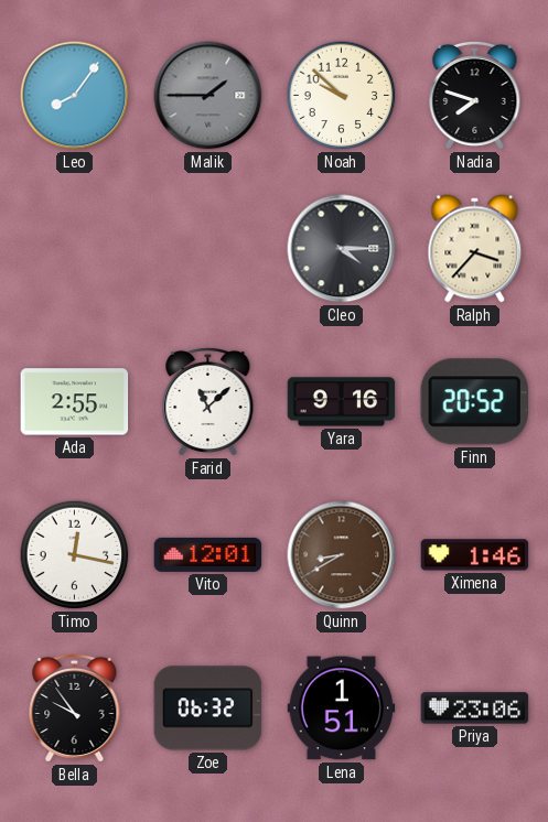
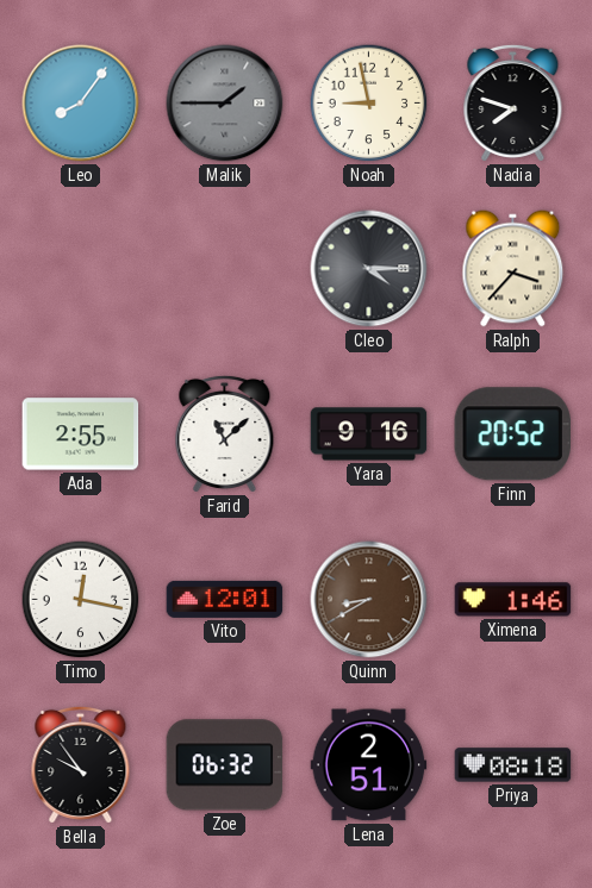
Noah: 9:52 -> 8:58
Lena: 1:51 -> 2:51
Priya: 23:06 -> 08:18
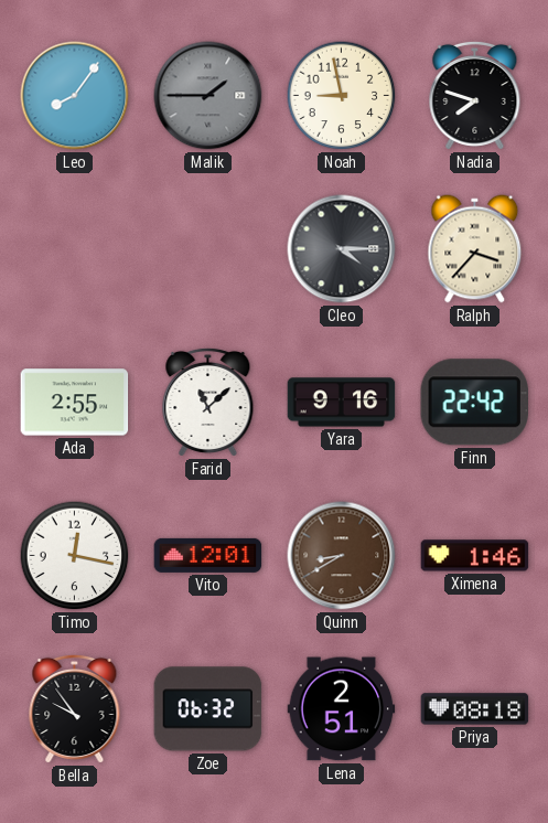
Finn: 20:52 -> 22:42
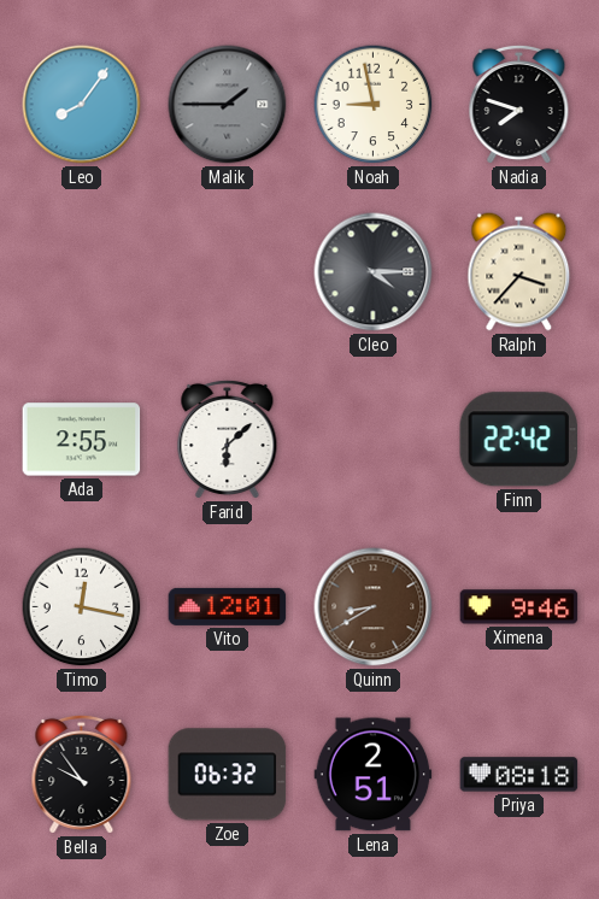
Farid: 11:08 -> 6:08
Yara: 9:16 -> none
Ximena: 1:46 -> 9:46
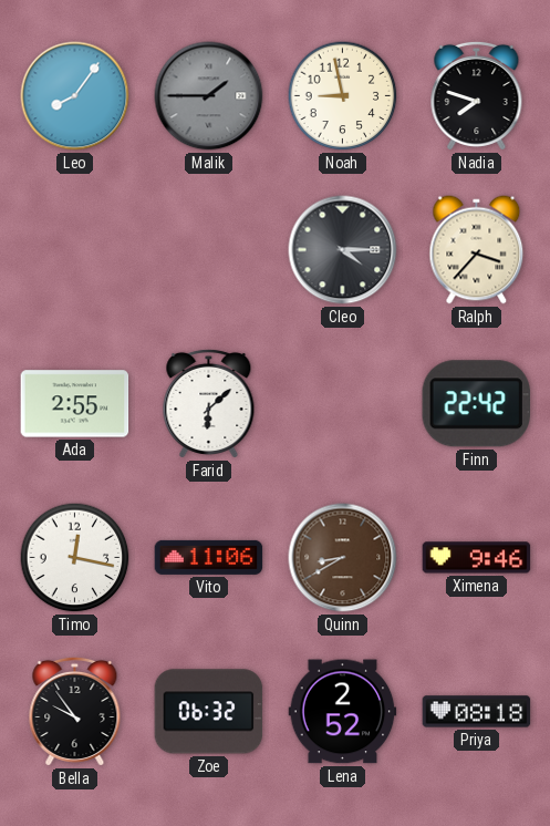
Vito: 12:01 -> 11:06
Lena: 2:51 -> 2:52
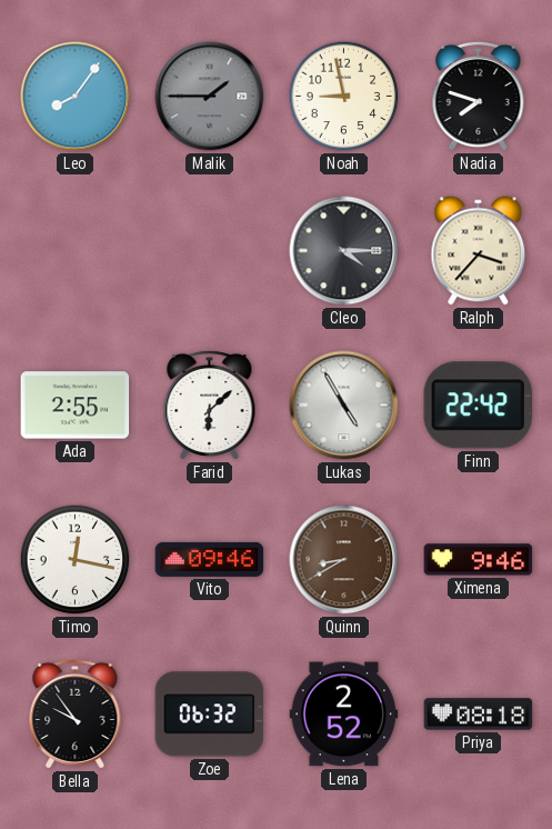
Lukas: none -> 4:55
Vito: 11:06 -> 09:46
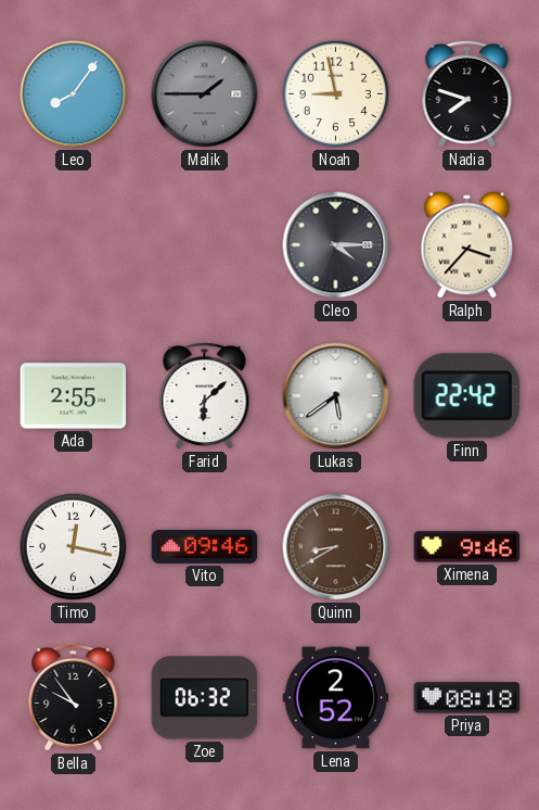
Lukas: 4:55 -> 5:39
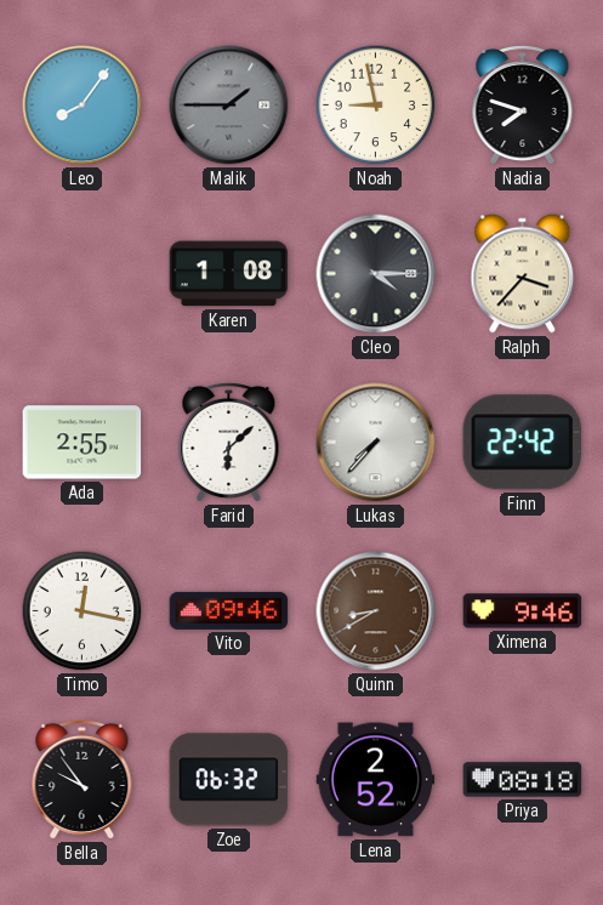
Karen: none -> 1:08
Lukas: 5:39 -> 7:37
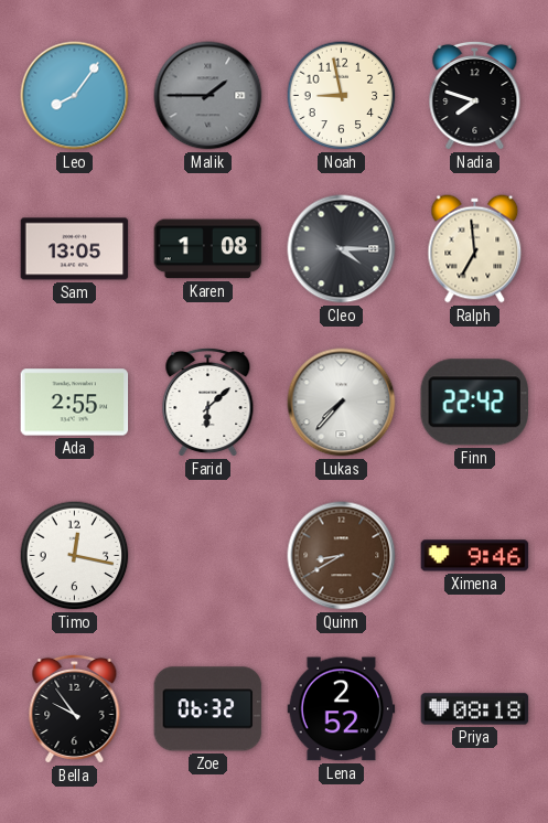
Sam: none -> 13:05
Ralph: 3:37 -> 6:59
Vito: 09:46 -> none
